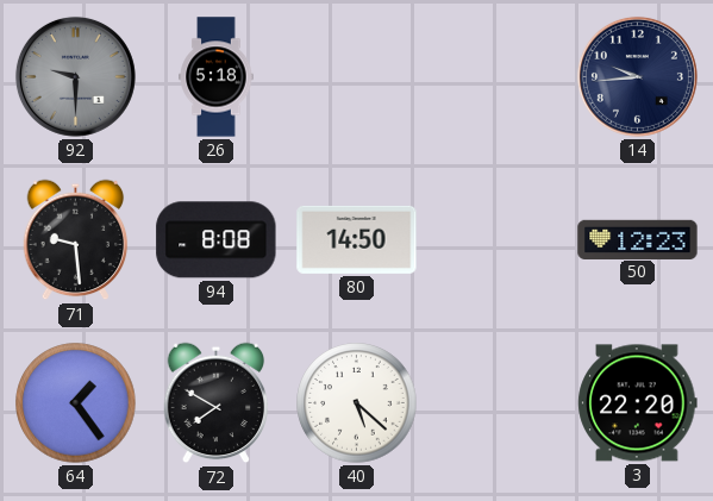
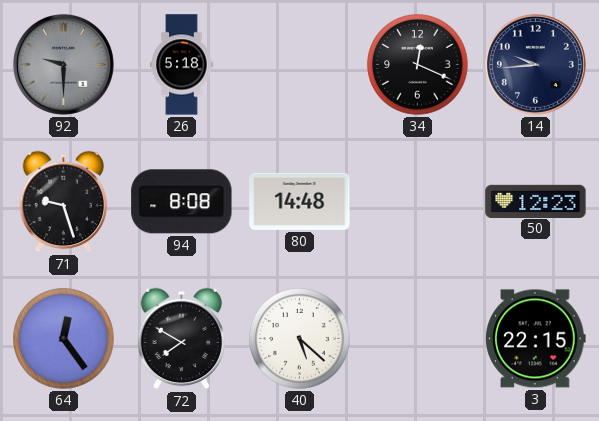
34: none -> 12:19
71: 9:29 -> 9:27
80: 14:50 -> 14:48
64: 1:24 -> 12:24
3: 22:20 -> 22:15
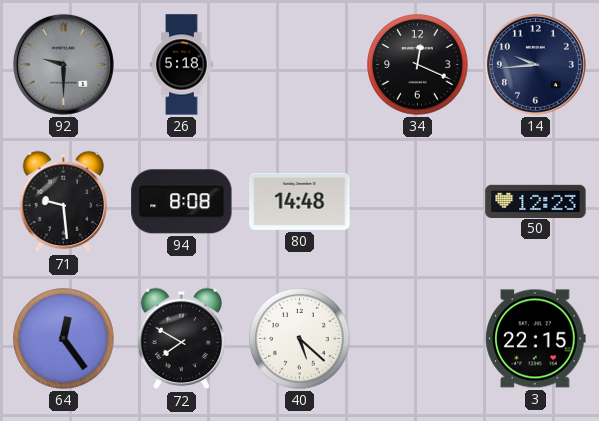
71: 9:27 -> 9:29
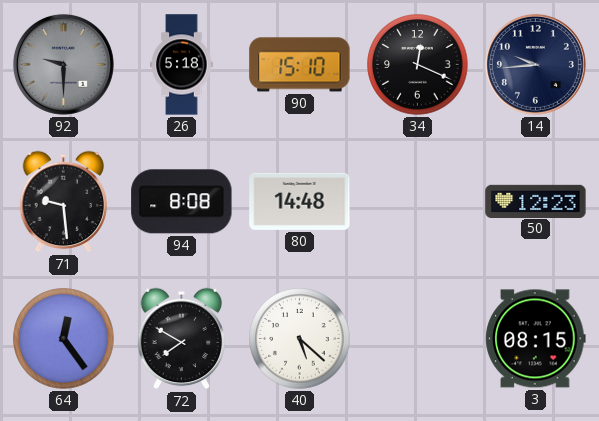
90: none -> 15:10
3: 22:15 -> 08:15
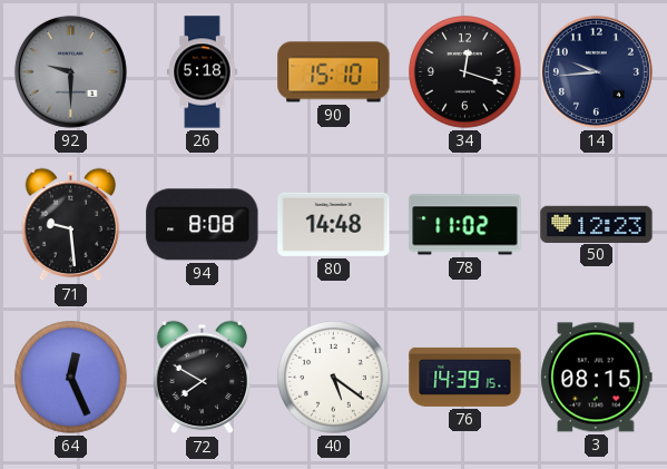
34: 12:19 -> 12:18
78: none -> 11:02
64: 12:24 -> 12:26
40: 5:22 -> 5:21
76: none -> 14:39
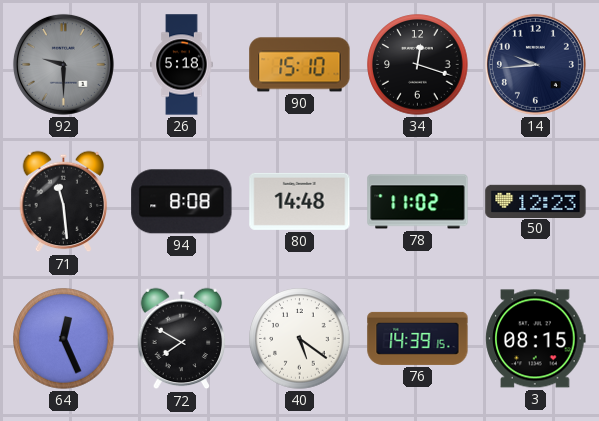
71: 9:29 -> 11:29
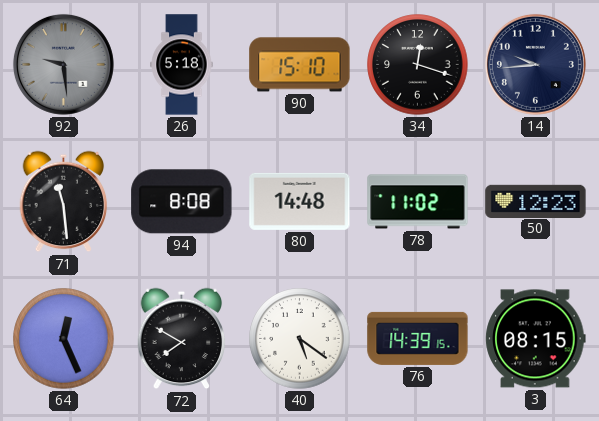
92: 9:30 -> 9:29
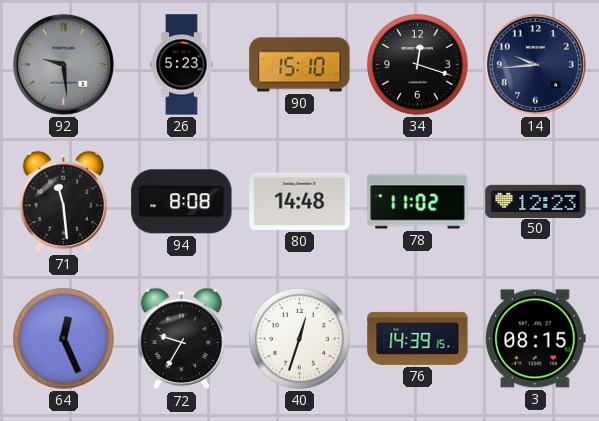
26: 5:18 -> 5:23
72: 7:50 -> 9:35
40: 5:21 -> 12:33
